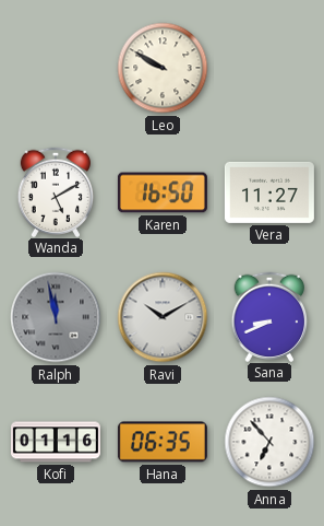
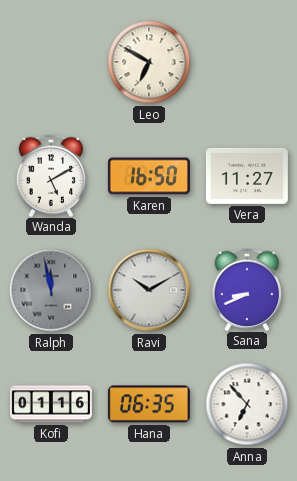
Leo: 9:50 -> 6:50
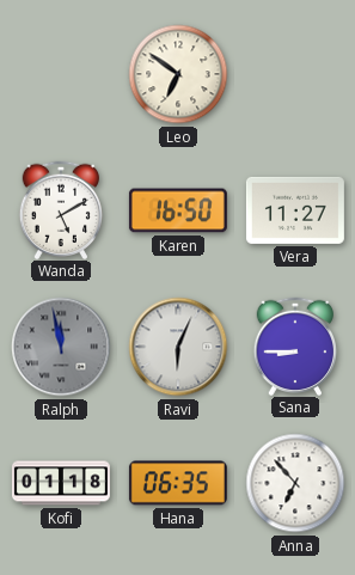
Leo: 6:50 -> 6:51
Ravi: 10:10 -> 6:04
Sana: 8:41 -> 8:45
Kofi: 01:16 -> 01:18
